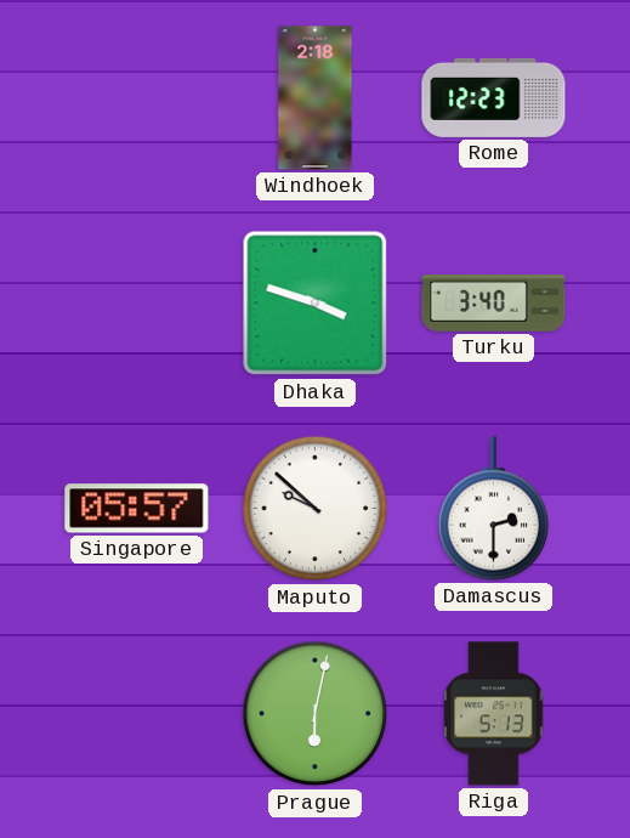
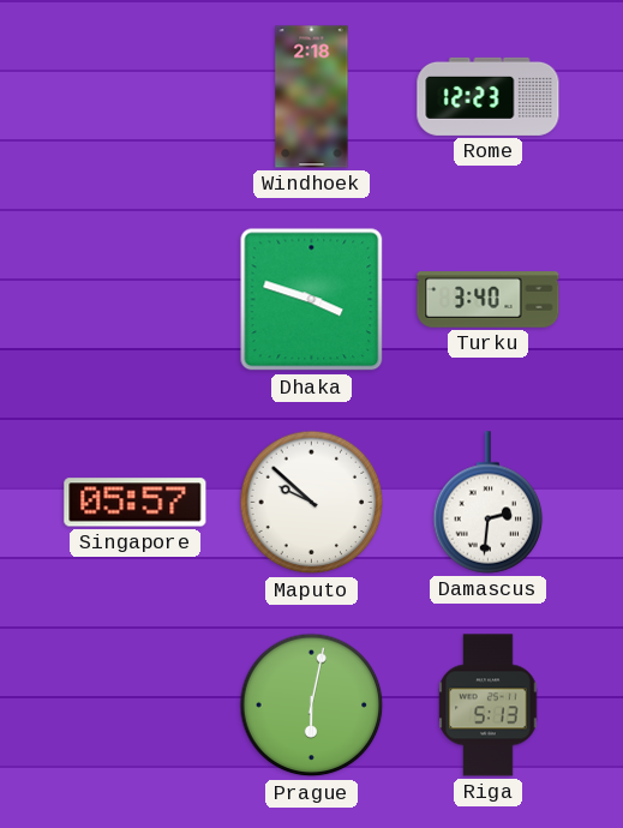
Damascus: 2:30 -> 2:31
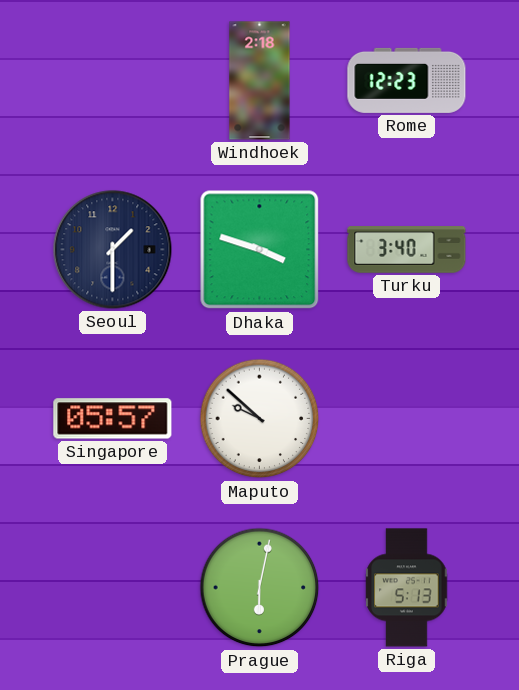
Seoul: none -> 1:30
Damascus: 2:31 -> none
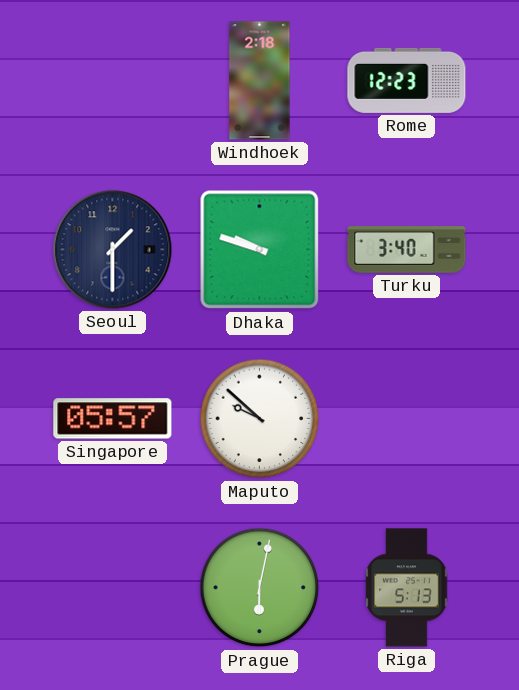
Dhaka: 3:48 -> 9:48
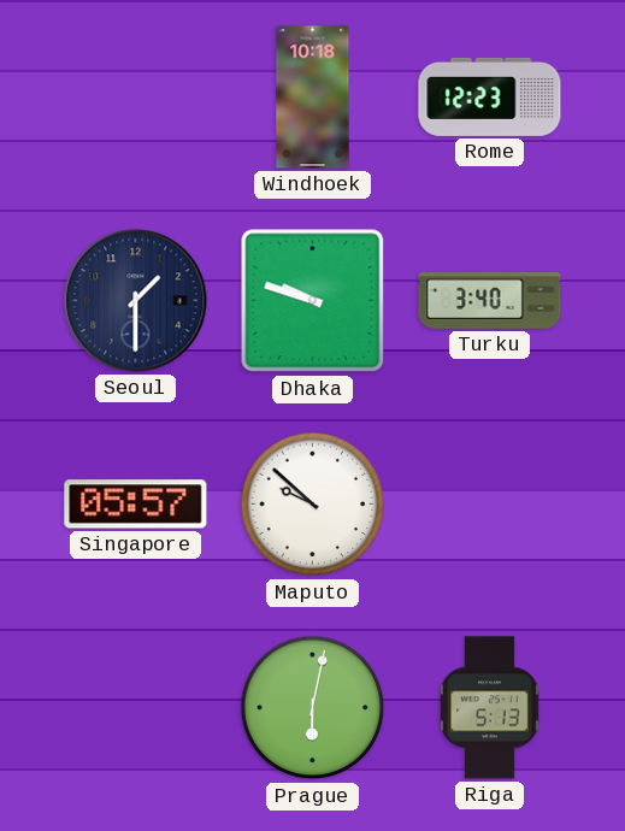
Windhoek: 2:18 -> 10:18
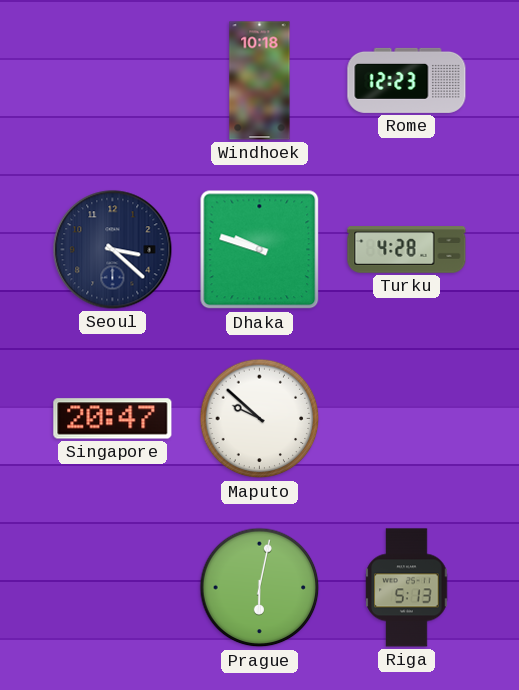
Seoul: 1:30 -> 3:22
Turku: 3:40 -> 4:28
Singapore: 05:57 -> 20:47
